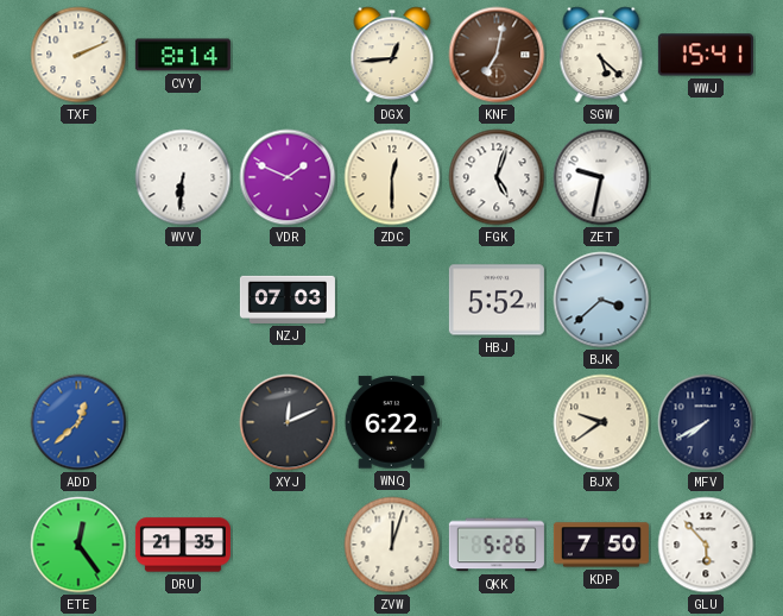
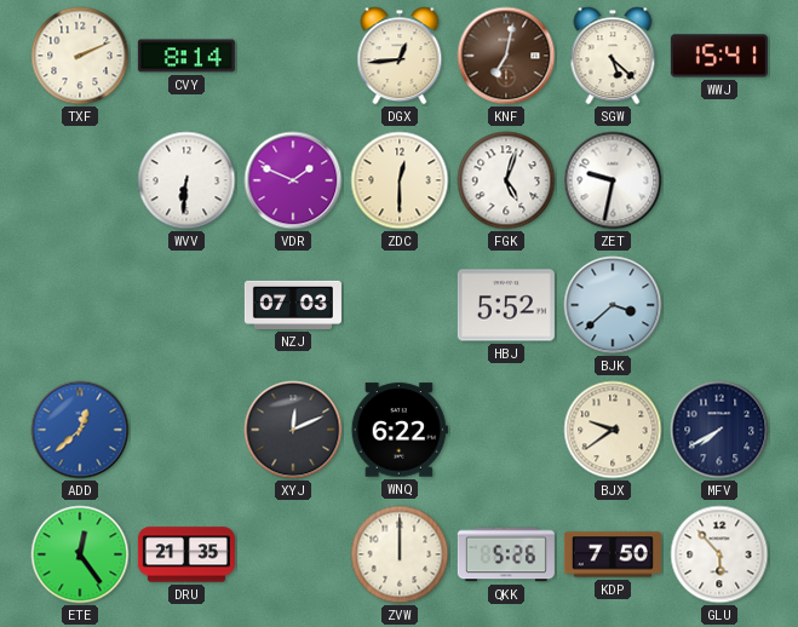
ZVW: 12:03 -> 12:00
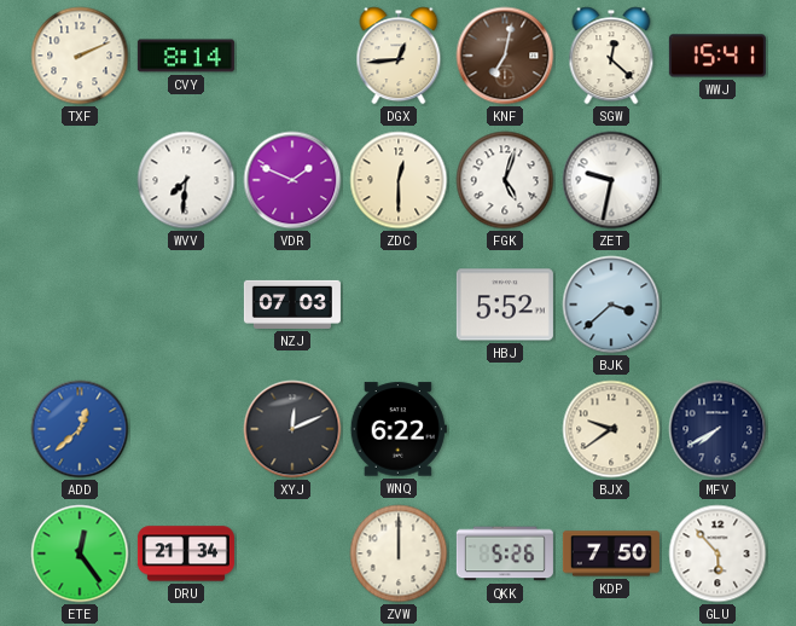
SGW: 5:22 -> 12:22
WVV: 6:31 -> 7:31
DRU: 21:35 -> 21:34
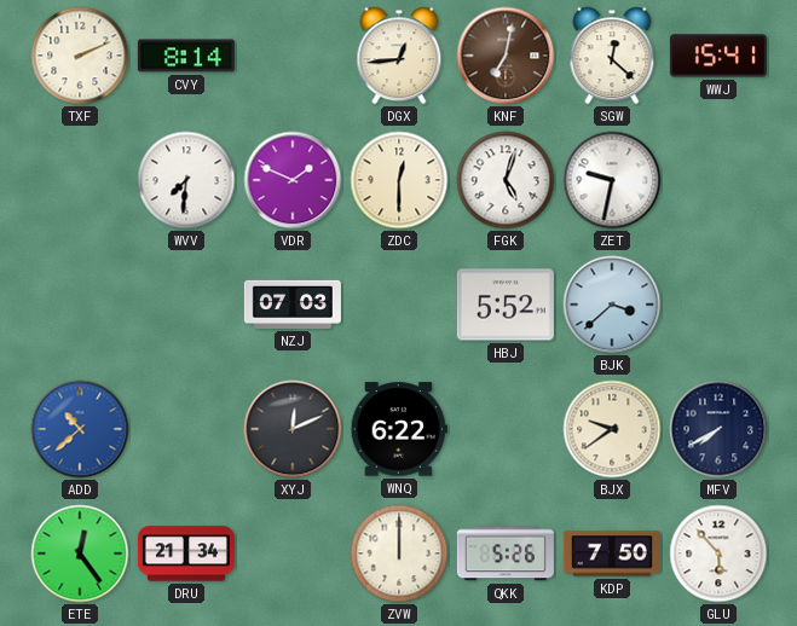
ADD: 12:38 -> 10:38
